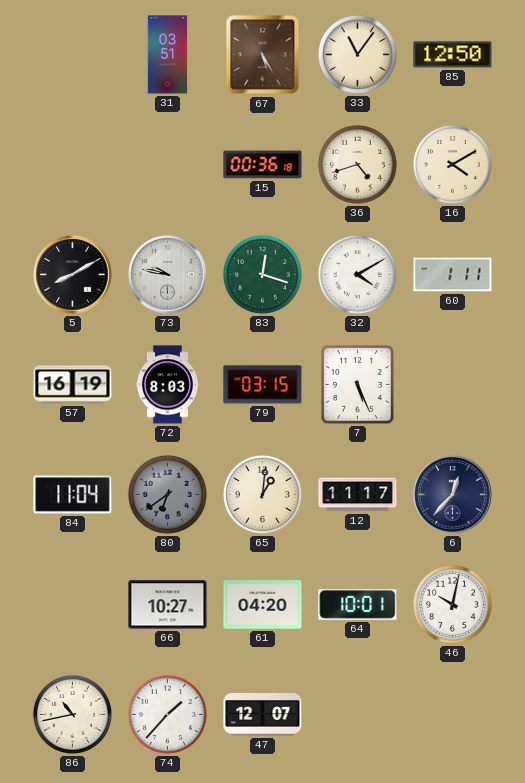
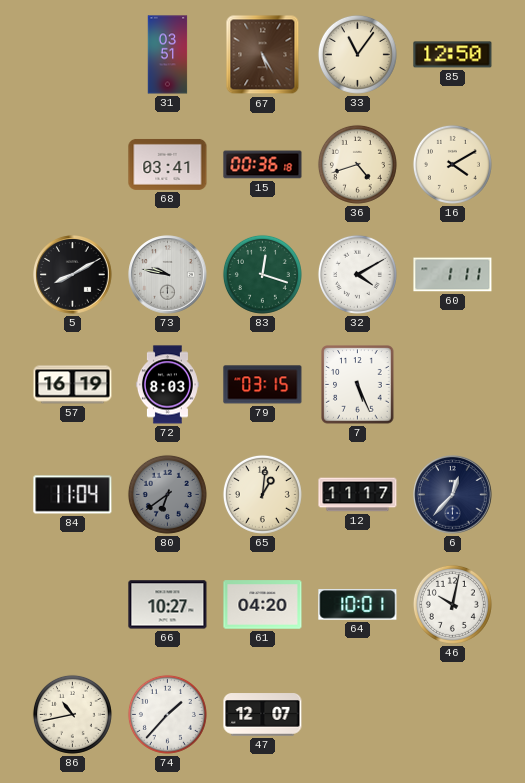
68: none -> 03:41
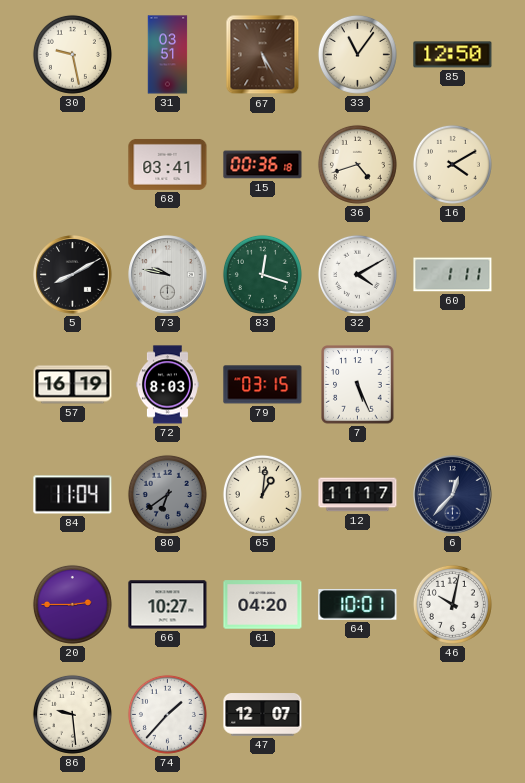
30: none -> 9:28
20: none -> 2:45
86: 10:43 -> 9:29
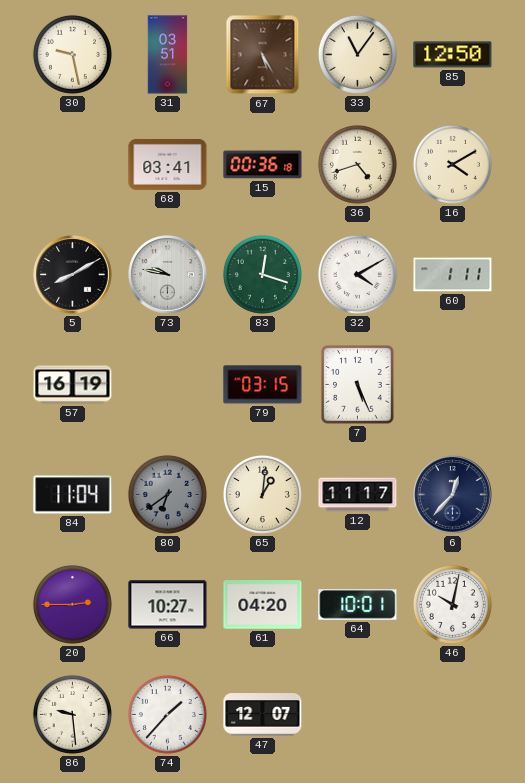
72: 8:03 -> none
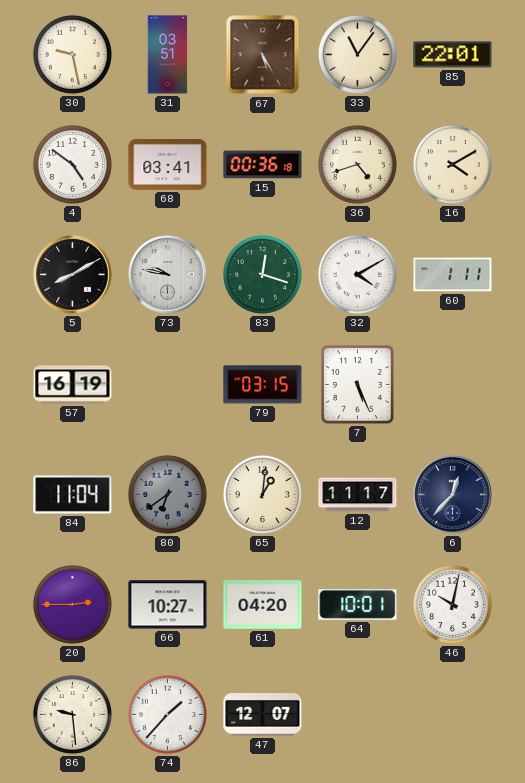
85: 12:50 -> 22:01
4: none -> 4:51
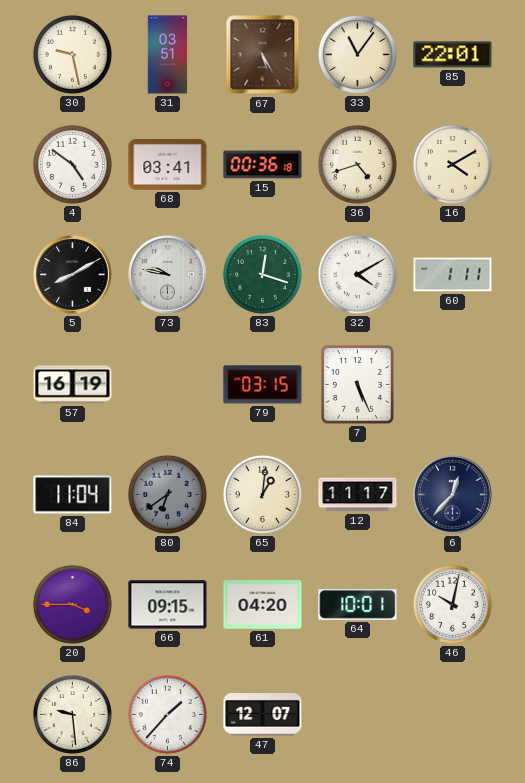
20: 2:45 -> 3:45
66: 10:27 -> 09:15
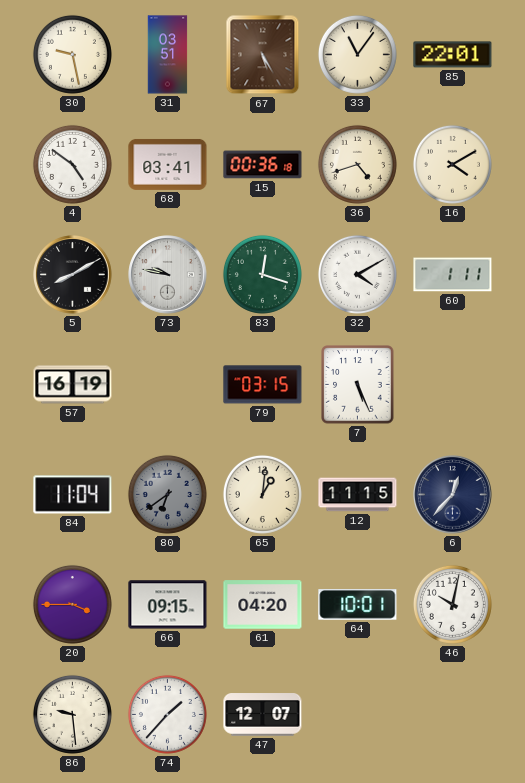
12: 11:17 -> 11:15
